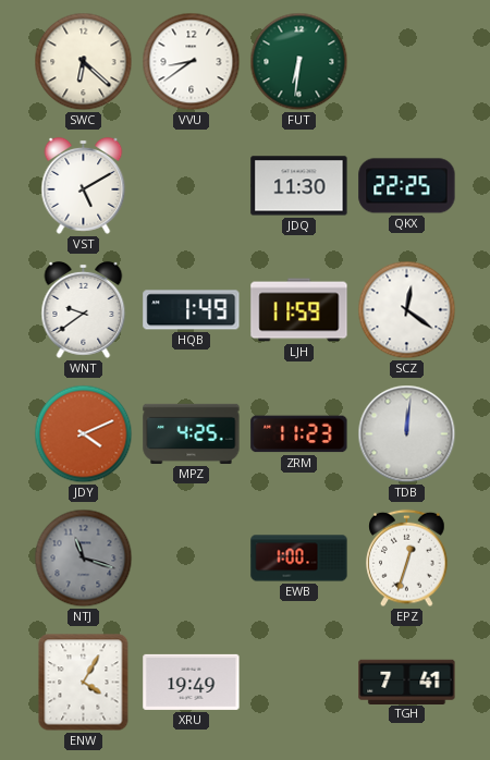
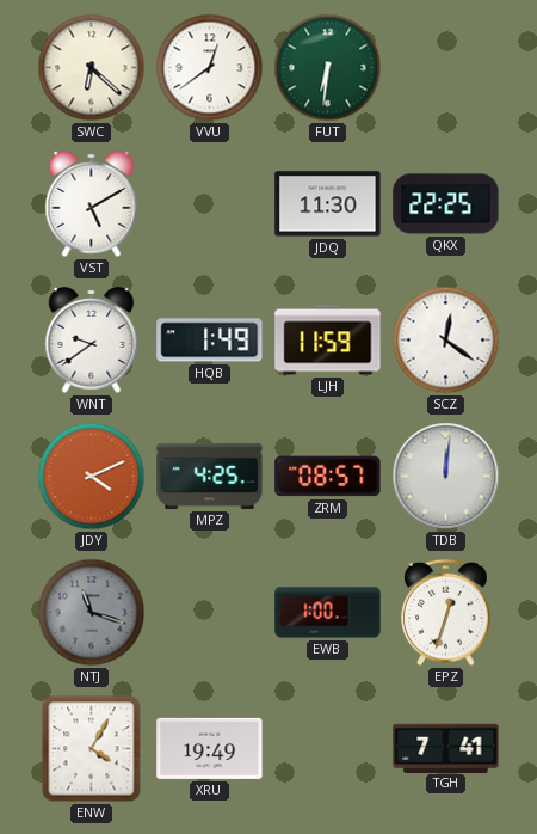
VVU: 8:39 -> 12:39
ZRM: 11:23 -> 08:57
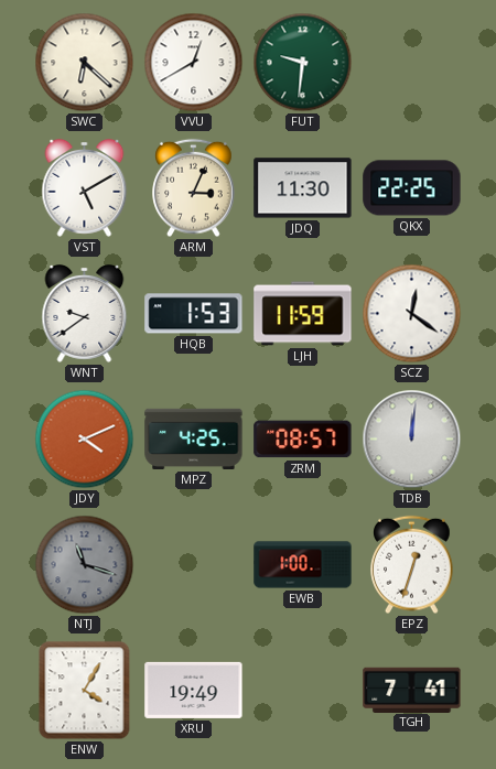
VVU: 12:39 -> 12:40
FUT: 6:31 -> 9:31
ARM: none -> 3:04
HQB: 1:49 -> 1:53
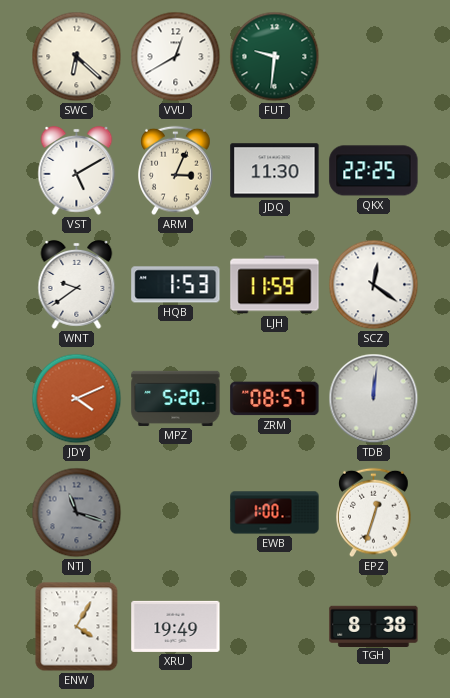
MPZ: 4:25 -> 5:20
TGH: 7:41 -> 8:38
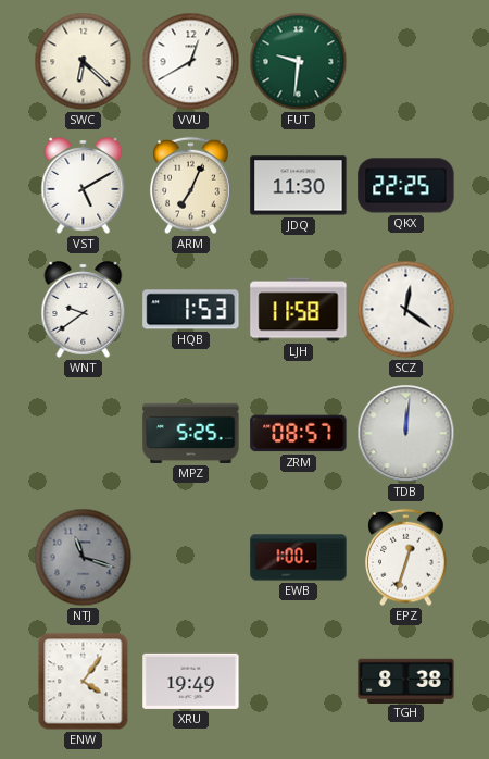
ARM: 3:04 -> 7:04
LJH: 11:59 -> 11:58
JDY: 4:11 -> none
MPZ: 5:20 -> 5:25
ENW: 4:05 -> 4:06
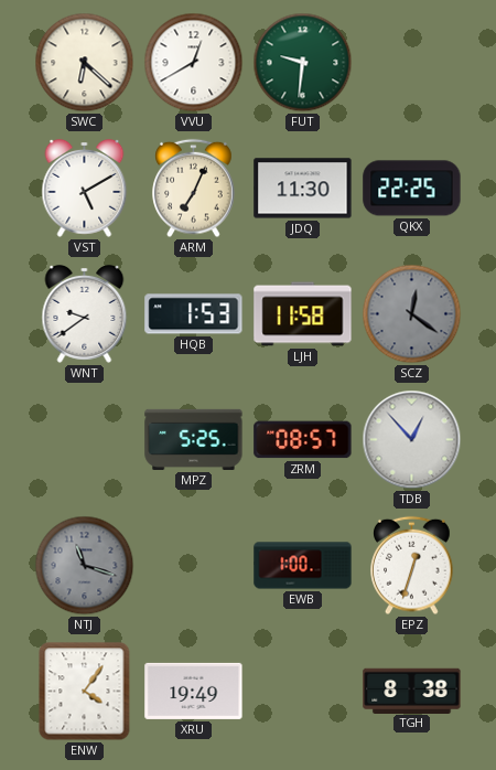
SCZ dial: white -> grey
TDB: 12:01 -> 12:53
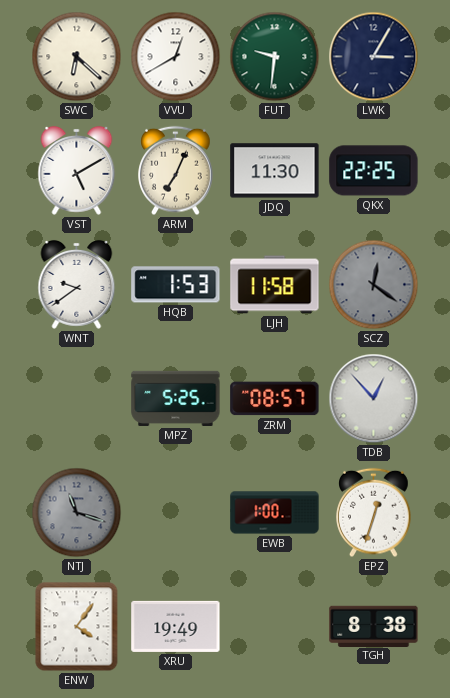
LWK: none -> 3:05
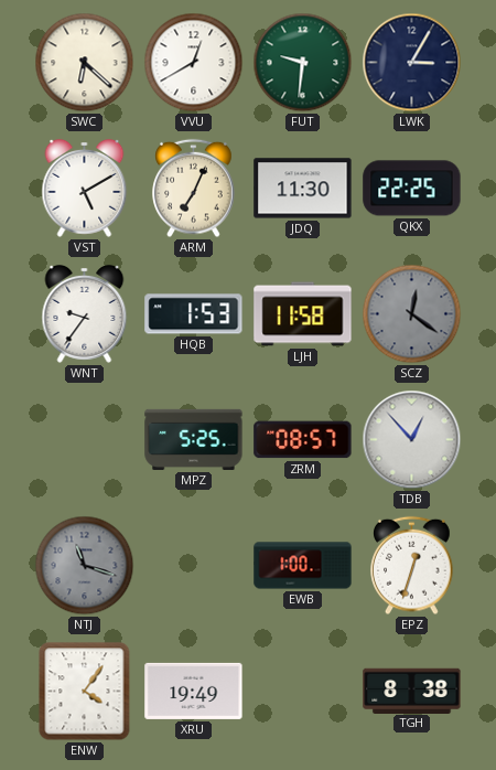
WNT: 9:39 -> 9:36
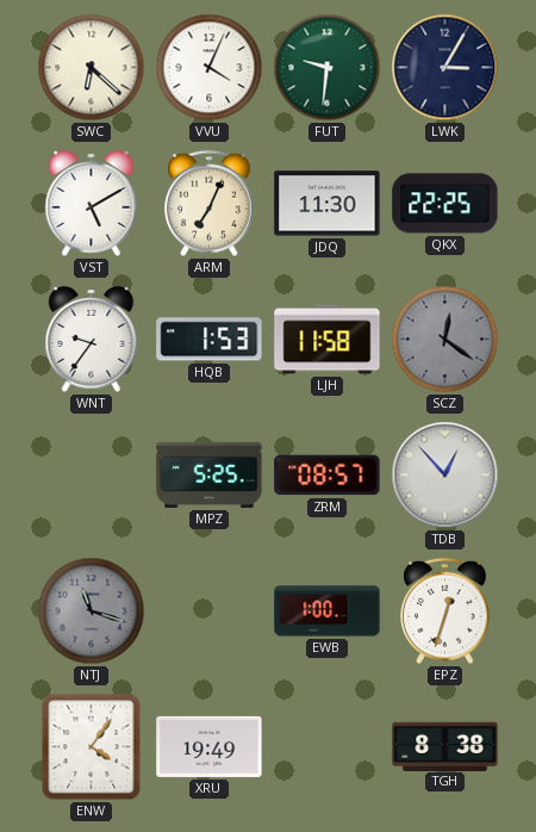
VVU: 12:40 -> 4:04
